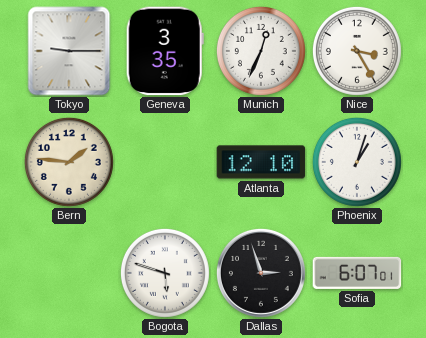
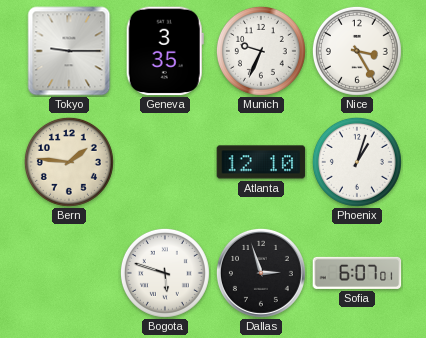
Munich: 12:34 -> 9:34
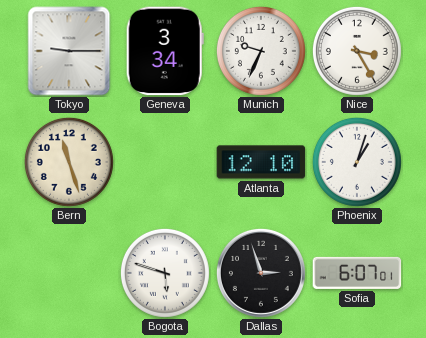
Geneva: 3:35 -> 3:34
Bern: 1:46 -> 11:27
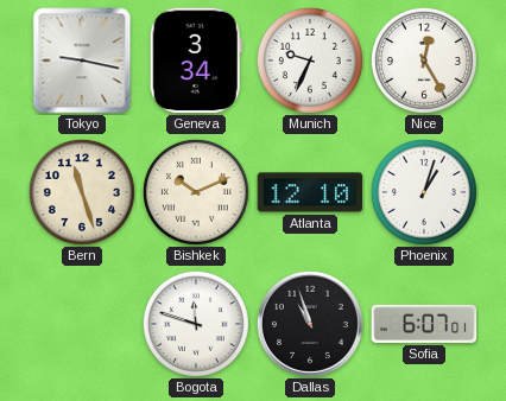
Tokyo: 9:15 -> 9:17
Nice: 3:25 -> 12:25
Bishkek: none -> 10:11
Bogota: 5:48 -> 11:48
Dallas: 2:57 -> 10:57
